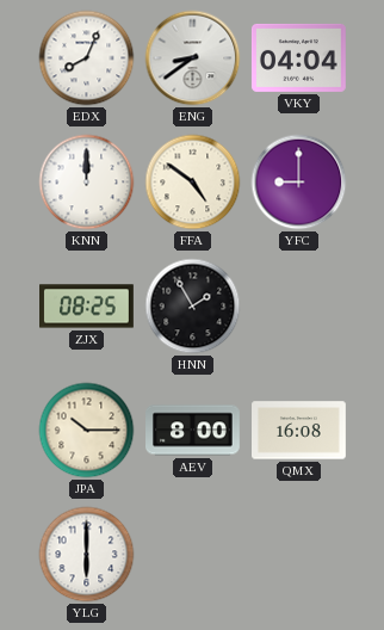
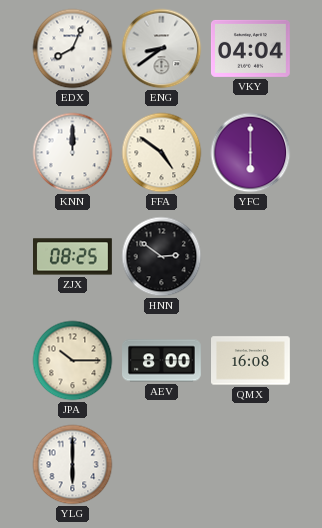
YFC: 9:00 -> 6:00
HNN: 1:55 -> 2:51
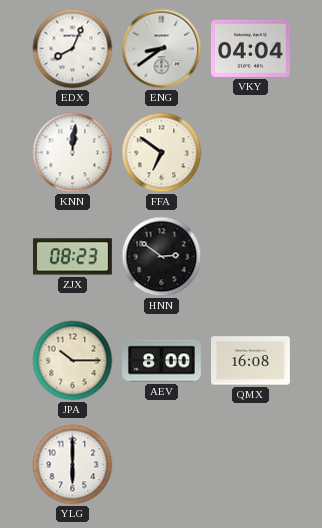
KNN: 12:00 -> 12:01
FFA: 4:51 -> 6:51
YFC: 6:00 -> none
ZJX: 08:25 -> 08:23
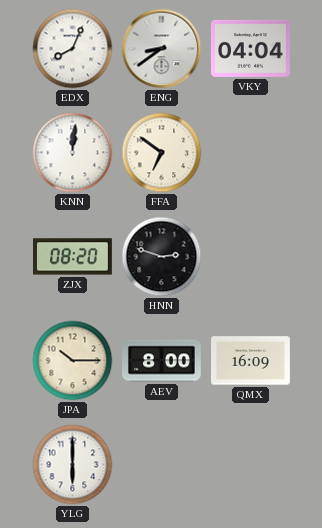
ZJX: 08:23 -> 08:20
HNN: 2:51 -> 2:48
QMX: 16:08 -> 16:09
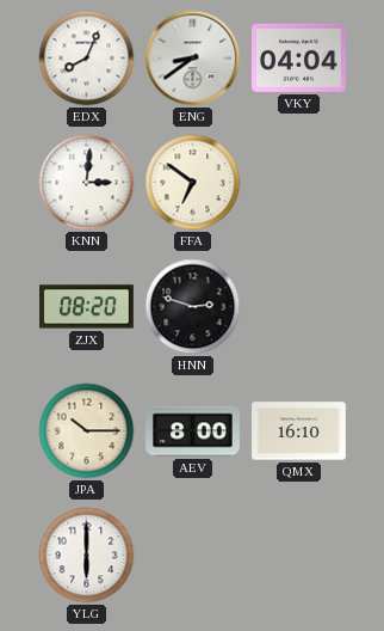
KNN: 12:01 -> 3:01
QMX: 16:09 -> 16:10
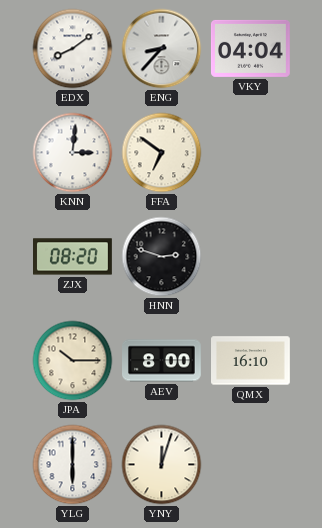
EDX: 8:04 -> 8:09
ENG: 8:39 -> 8:37
YNY: none -> 12:03
